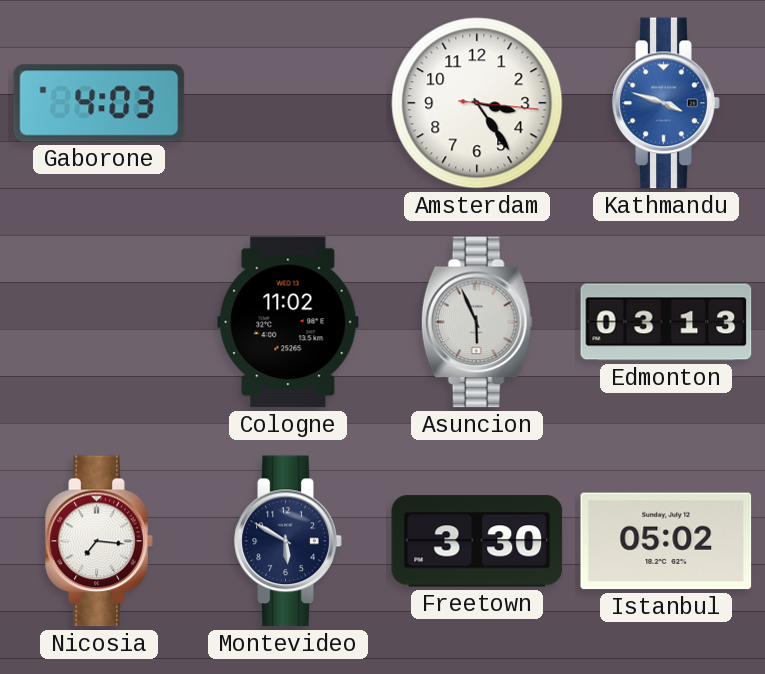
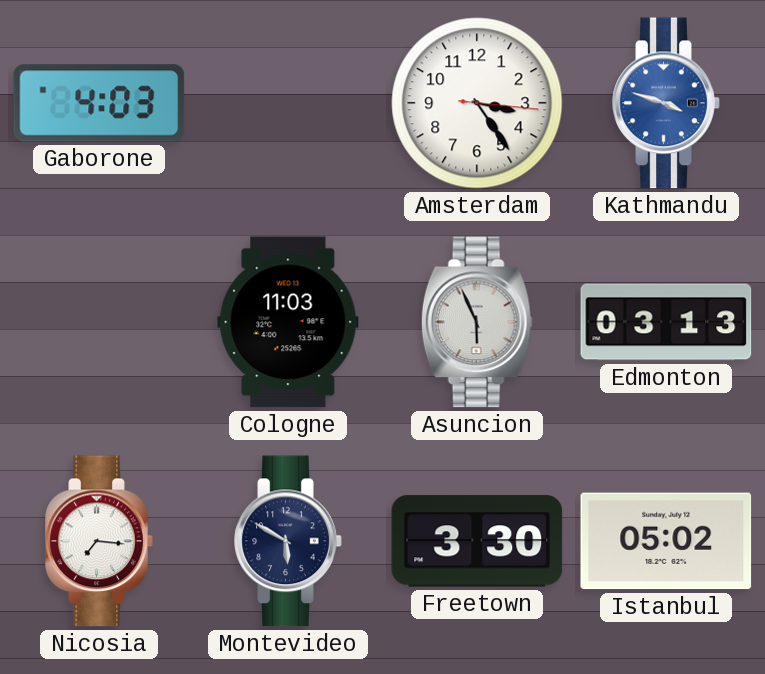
Cologne: 11:02 -> 11:03
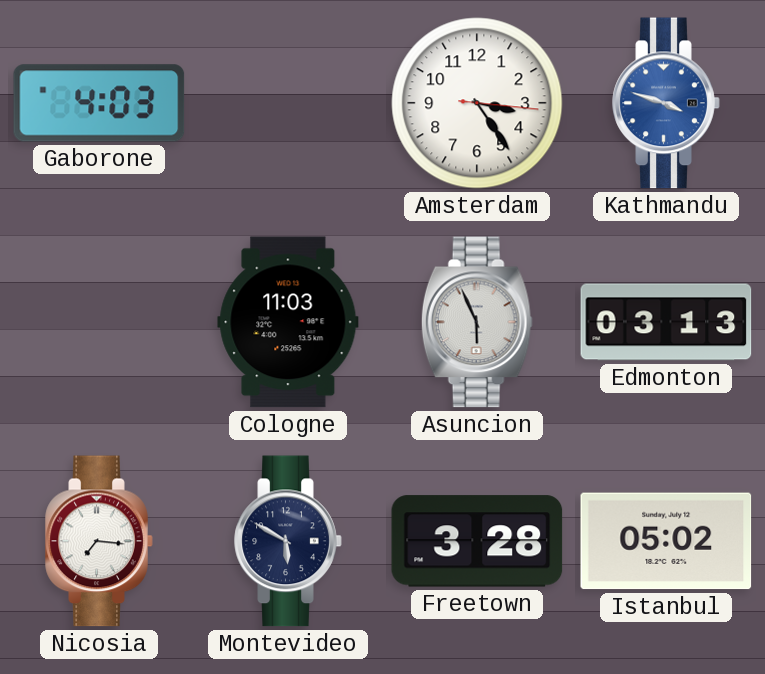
Freetown: 3:30 -> 3:28
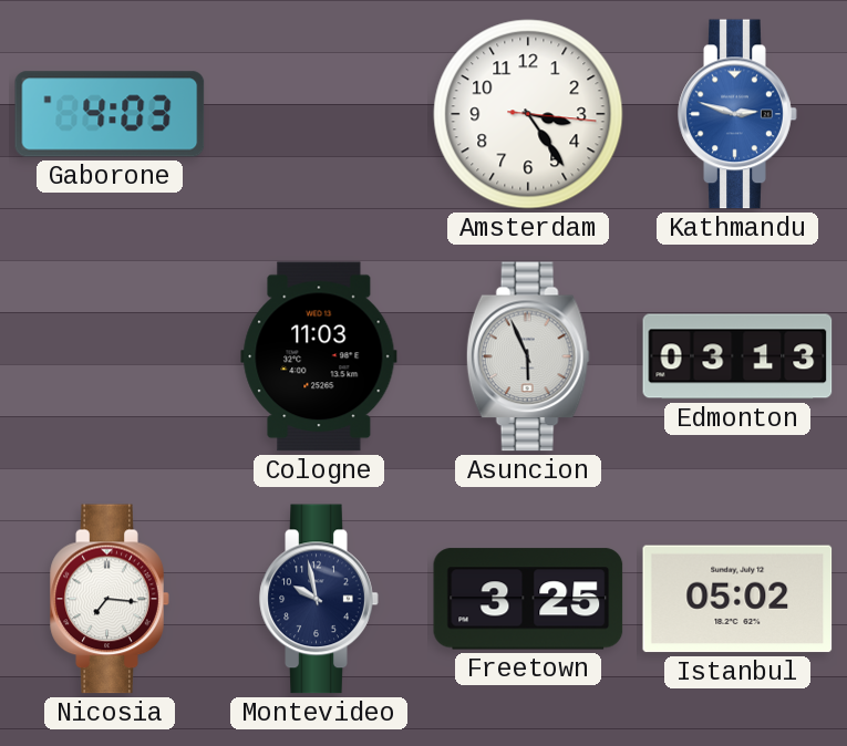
Kathmandu: 3:48 -> 2:48
Montevideo: 5:50 -> 9:58
Freetown: 3:28 -> 3:25
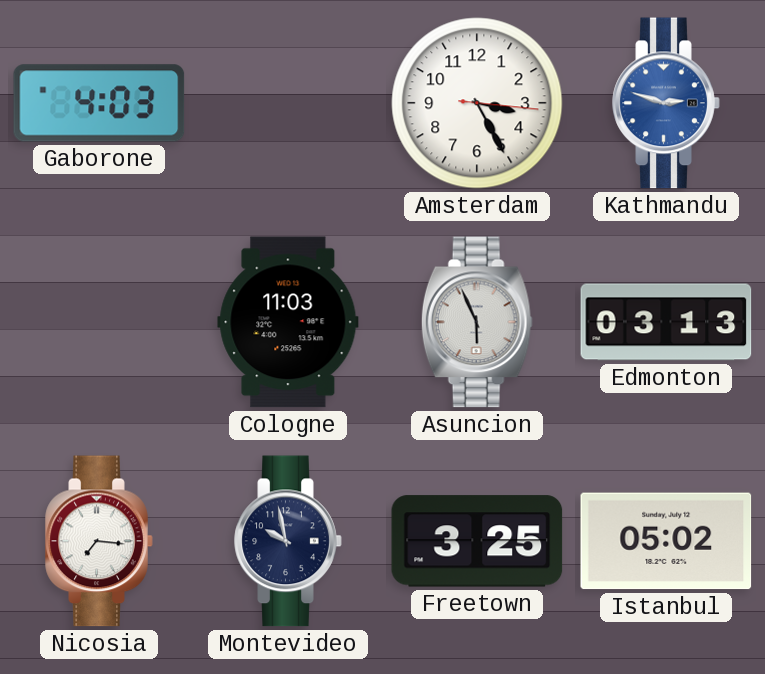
Amsterdam: 3:24 -> 3:25
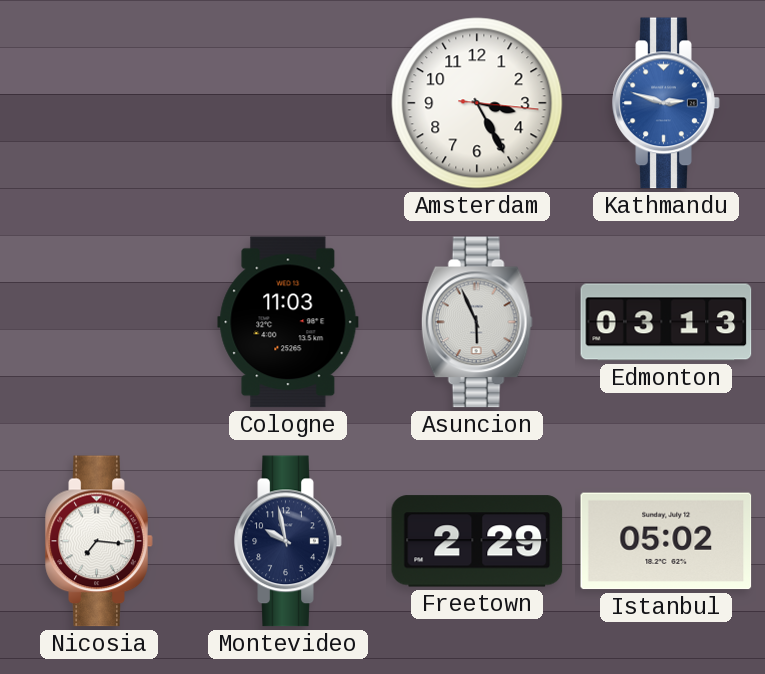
Gaborone: 4:03 -> none
Freetown: 3:25 -> 2:29
